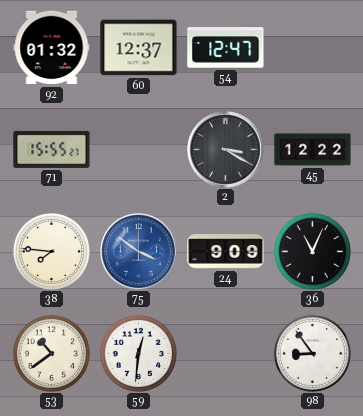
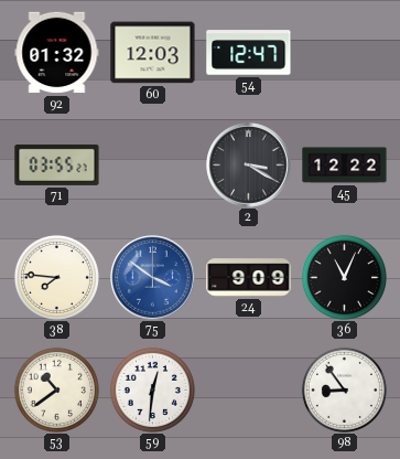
60: 12:37 -> 12:03
71: 15:55 -> 03:55
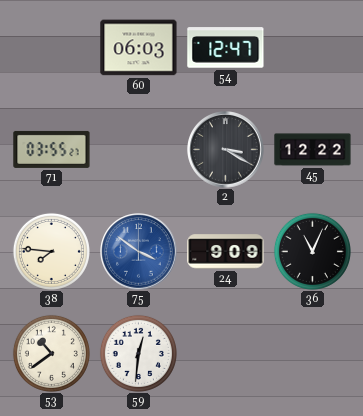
92: 01:32 -> none
60: 12:03 -> 06:03
98: 8:54 -> none
